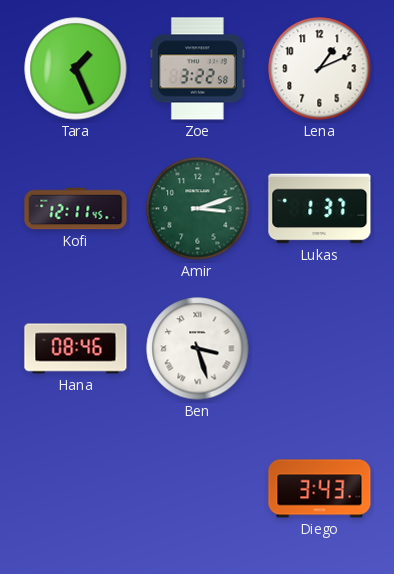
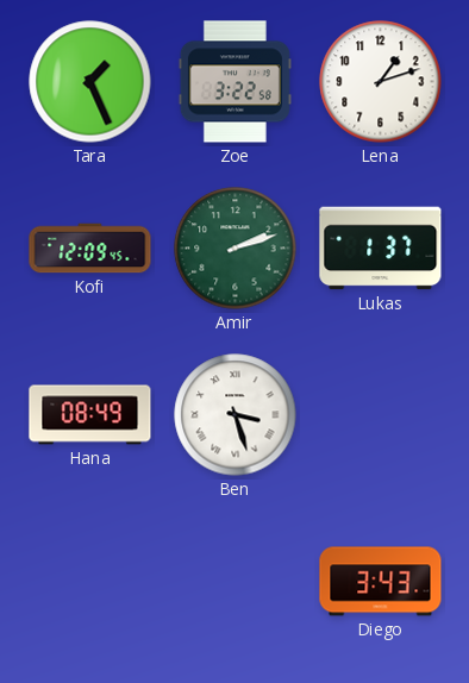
Lena: 1:11 -> 1:12
Kofi: 12:11 -> 12:09
Amir: 3:12 -> 2:12
Hana: 08:46 -> 08:49
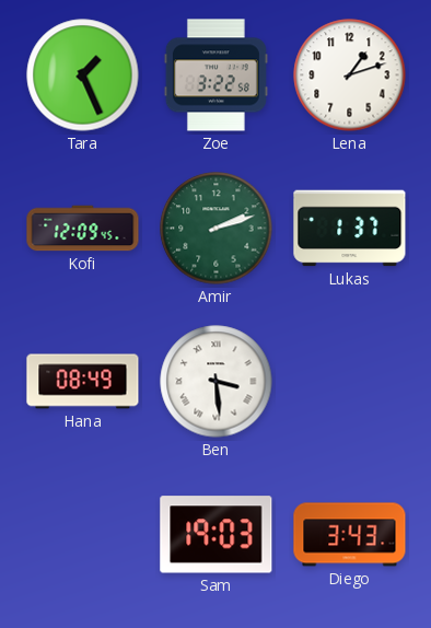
Ben: 3:27 -> 3:29
Sam: none -> 19:03
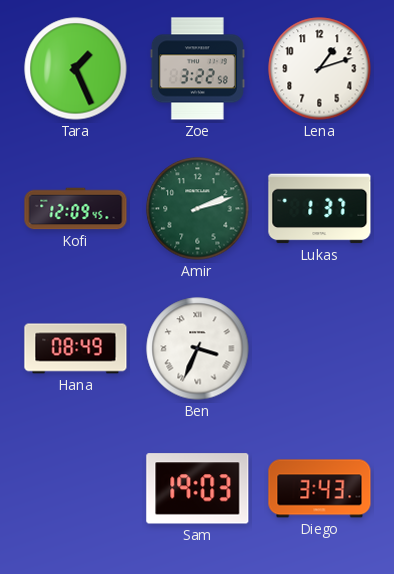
Ben: 3:29 -> 3:34
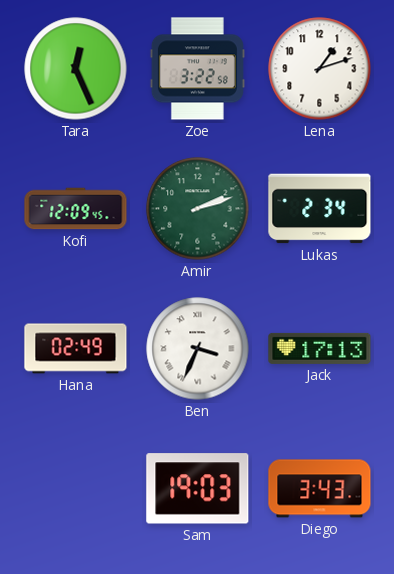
Tara: 1:26 -> 12:26
Lukas: 1:37 -> 2:34
Hana: 08:49 -> 02:49
Jack: none -> 17:13
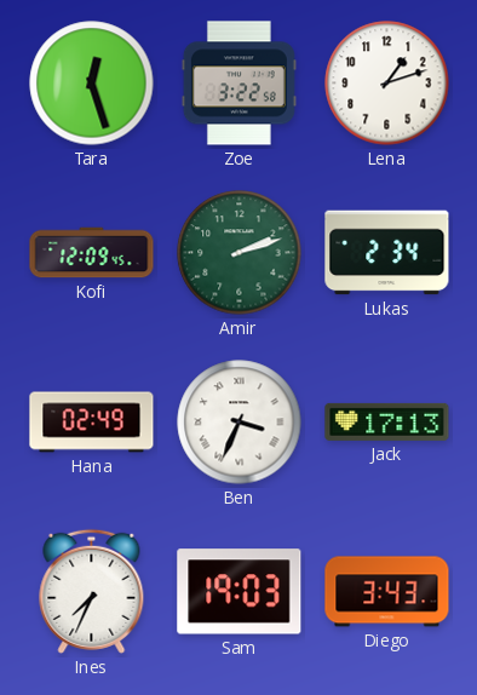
Tara: 12:26 -> 12:27
Ines: none -> 7:34
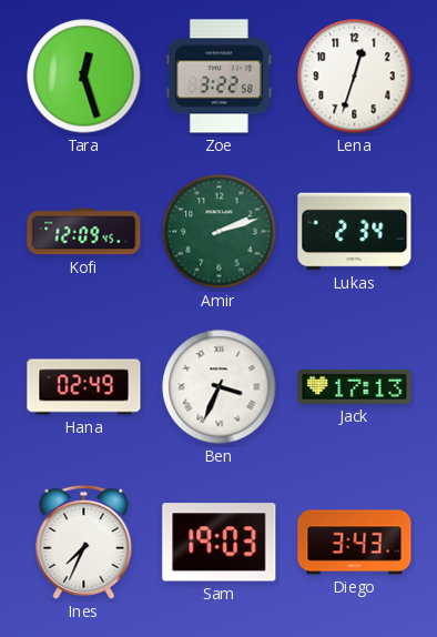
Lena: 1:12 -> 12:33
